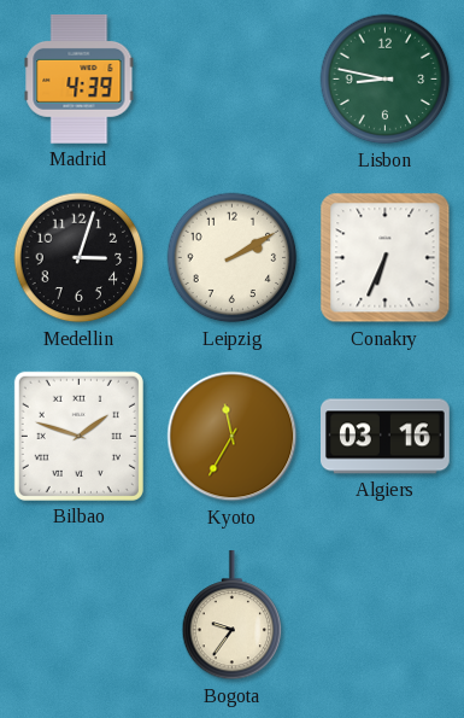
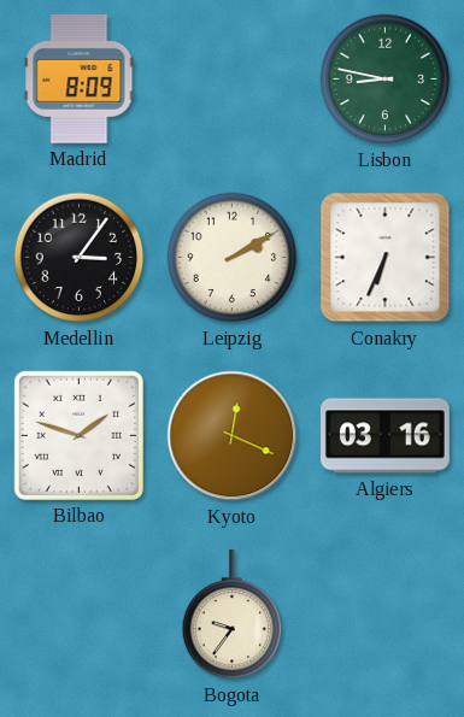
Madrid: 4:39 -> 8:09
Medellin: 3:03 -> 3:06
Kyoto: 11:35 -> 12:19
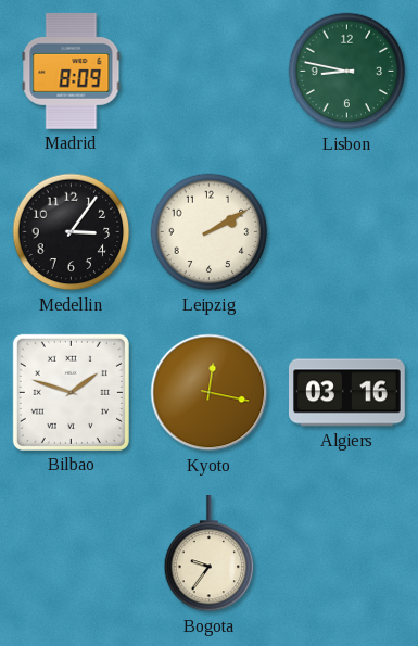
Conakry: 6:34 -> none
Kyoto: 12:19 -> 12:17
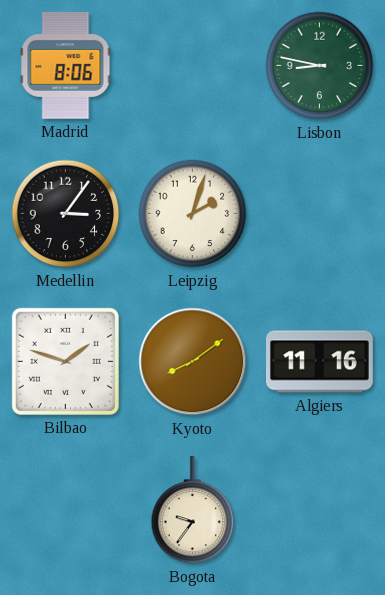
Madrid: 8:09 -> 8:06
Leipzig: 2:10 -> 2:03
Kyoto: 12:17 -> 8:09
Algiers: 03:16 -> 11:16
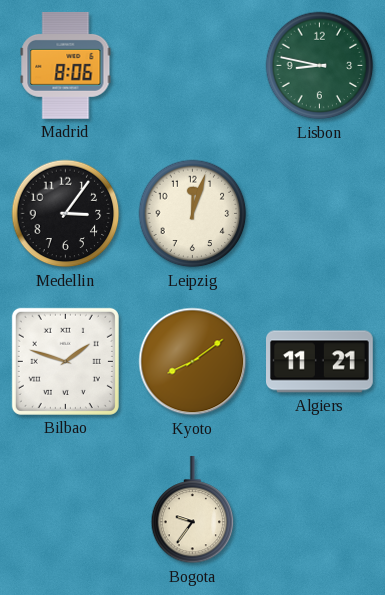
Leipzig: 2:03 -> 12:03
Algiers: 11:16 -> 11:21
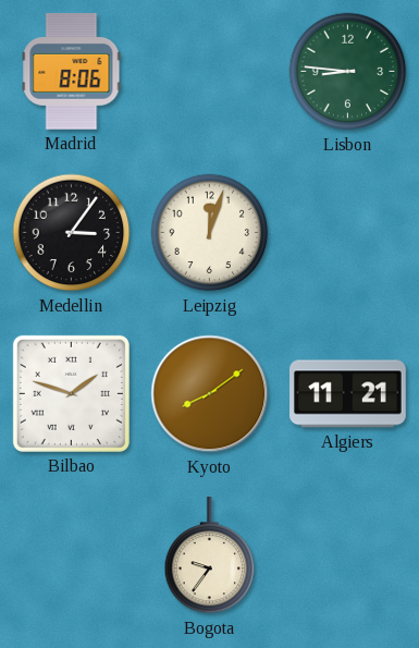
Lisbon: 8:47 -> 8:46
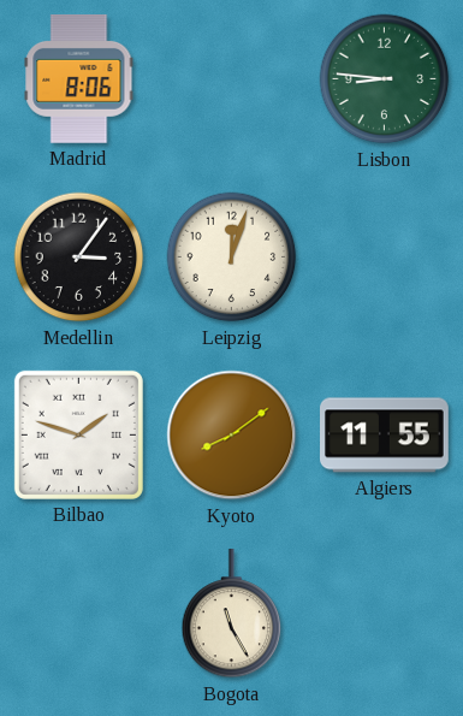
Algiers: 11:21 -> 11:55
Bogota: 9:36 -> 11:25
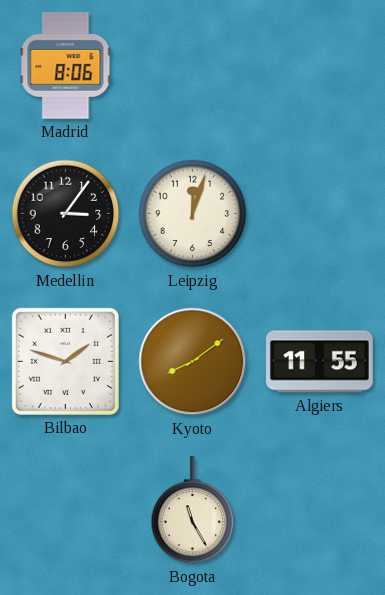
Lisbon: 8:46 -> none
